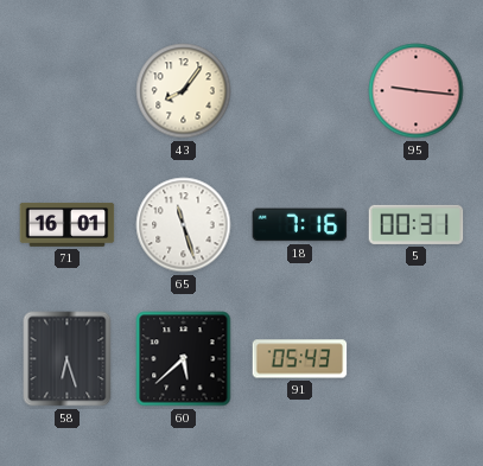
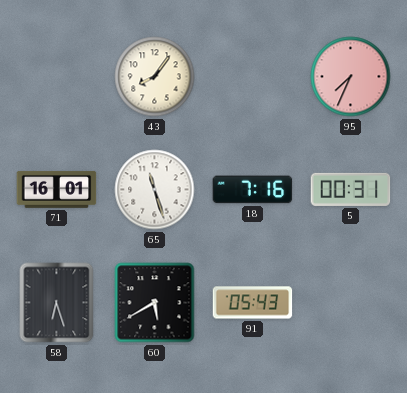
95: 9:16 -> 7:34
60: 5:38 -> 5:40
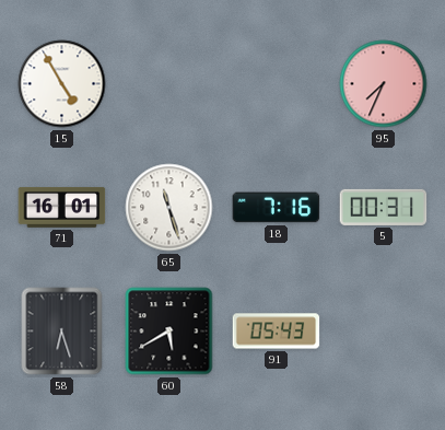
15: none -> 4:55
43: 8:06 -> none
